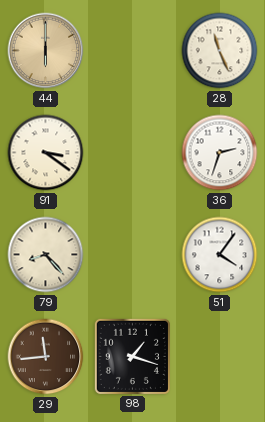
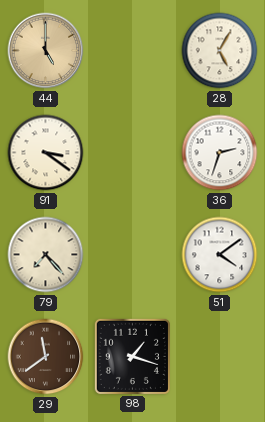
44: 6:00 -> 5:00
28: 11:26 -> 5:05
79: 8:23 -> 7:23
51: 4:06 -> 4:09
29: 11:44 -> 11:39
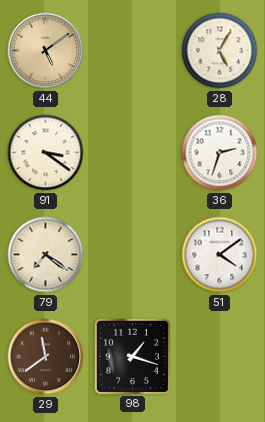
44: 5:00 -> 5:09
79: 7:23 -> 7:21
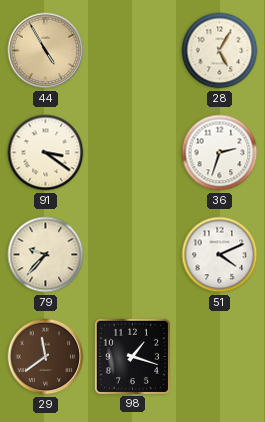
44: 5:09 -> 4:55
79: 7:21 -> 9:37
51: 4:09 -> 4:11
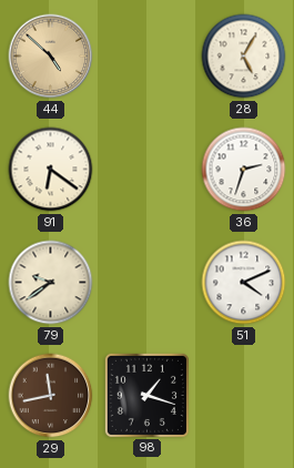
44: 4:55 -> 4:52
91: 3:21 -> 6:21
79: 9:37 -> 9:39
29: 11:39 -> 11:43
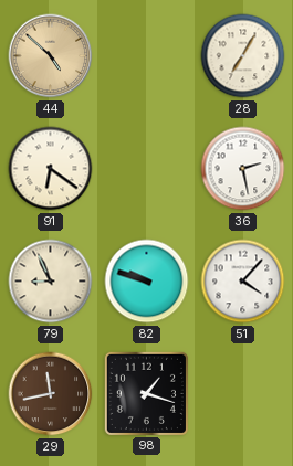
28: 5:05 -> 7:05
36: 2:33 -> 2:28
79: 9:39 -> 8:56
82: none -> 9:48
51: 4:11 -> 4:07
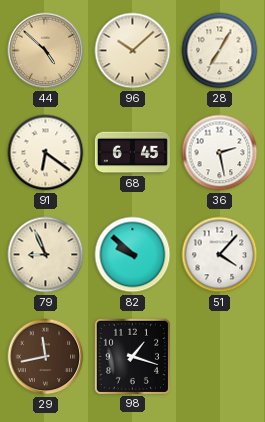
96: none -> 10:08
68: none -> 6:45
82: 9:48 -> 9:52
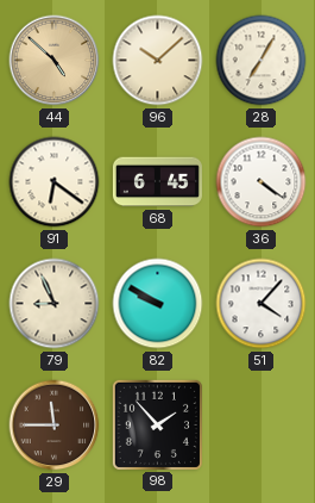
36: 2:28 -> 4:21
82: 9:52 -> 9:50
29: 11:43 -> 11:45
98: 1:18 -> 1:53
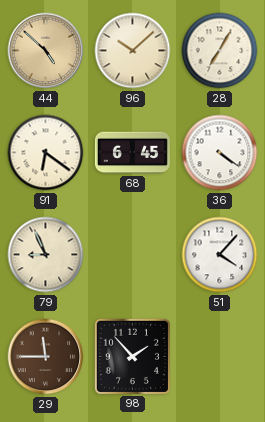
82: 9:50 -> none
